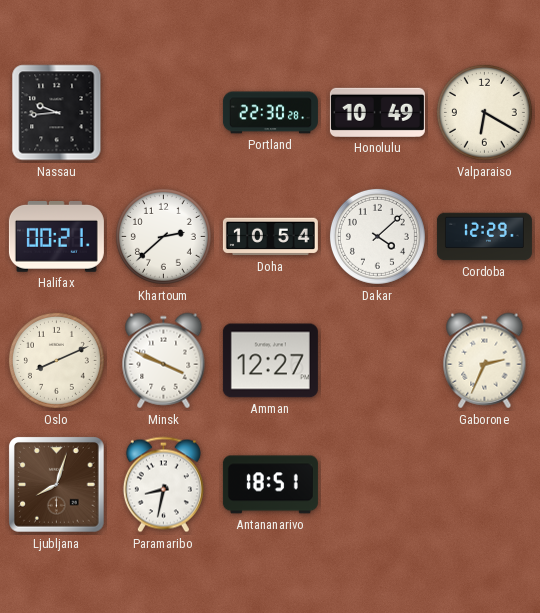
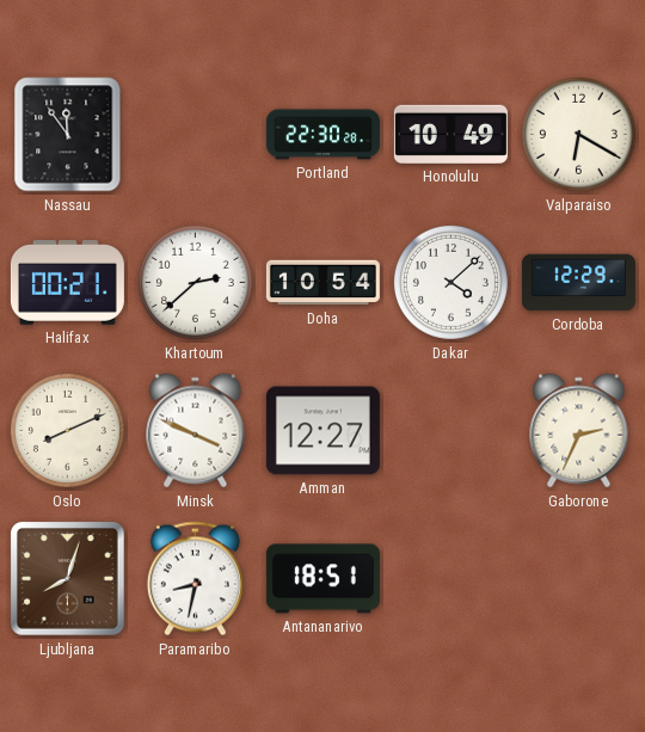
Nassau: 9:44 -> 11:54
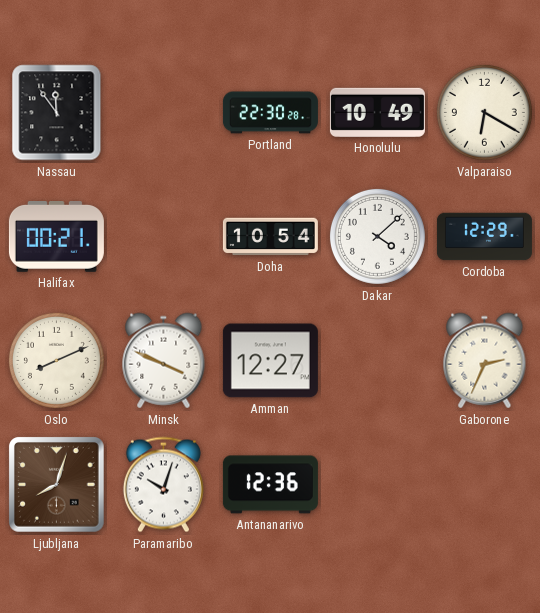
Khartoum: 2:38 -> none
Paramaribo: 8:32 -> 10:03
Antananarivo: 18:51 -> 12:36
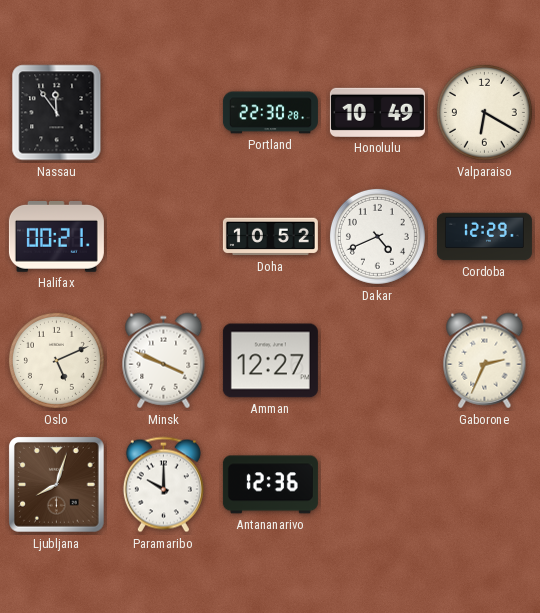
Doha: 10:54 -> 10:52
Dakar: 4:08 -> 4:41
Oslo: 8:11 -> 5:11
Paramaribo: 10:03 -> 10:00
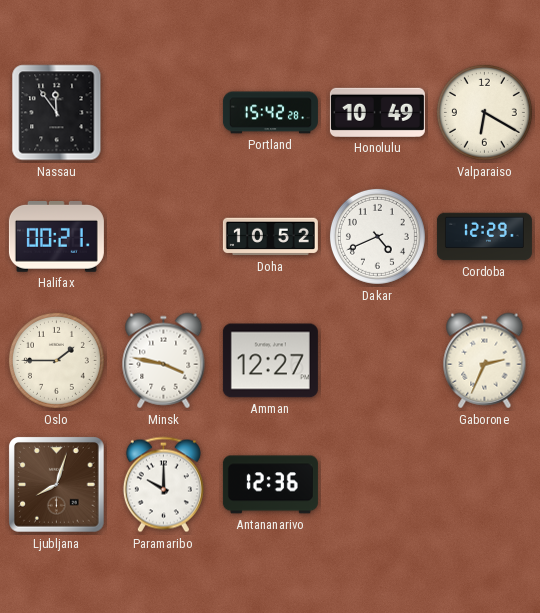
Portland: 22:30 -> 15:42
Oslo: 5:11 -> 1:45
Minsk: 3:49 -> 3:47
